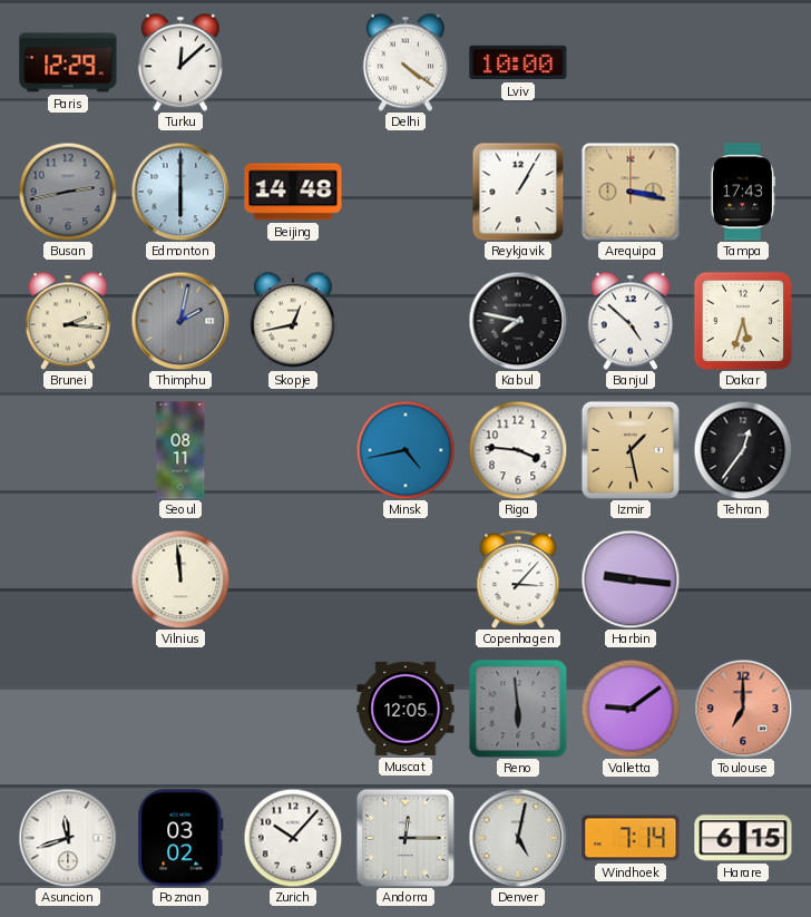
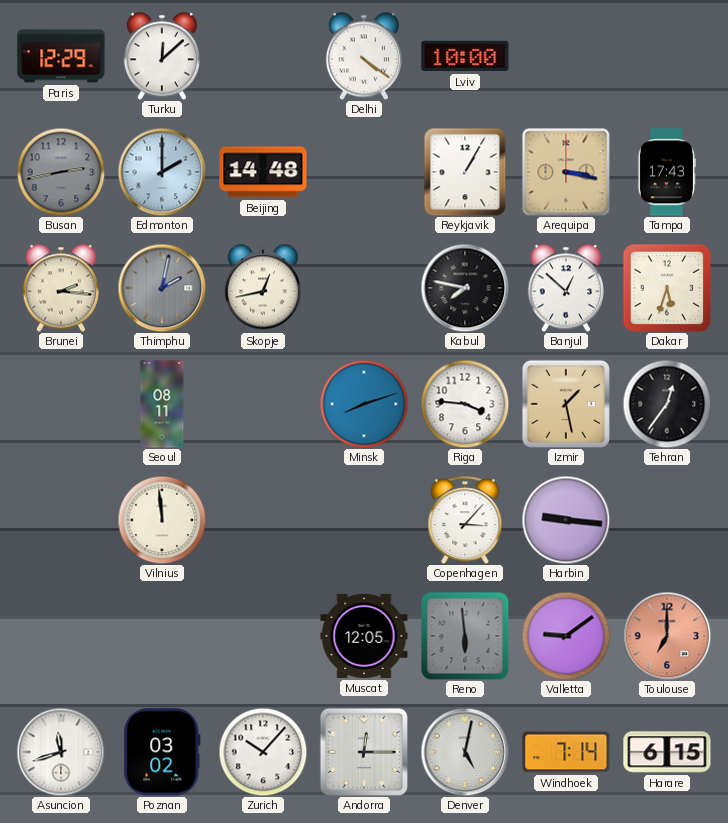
Edmonton: 6:00 -> 2:00
Banjul: 4:52 -> 12:52
Minsk: 4:43 -> 8:12
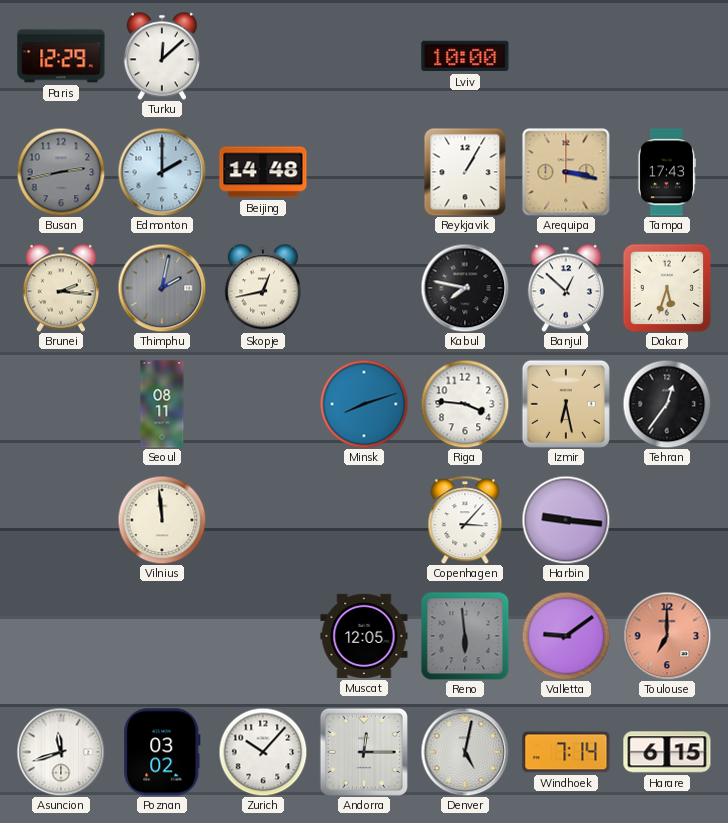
Delhi: 4:21 -> none
Izmir: 1:28 -> 6:28
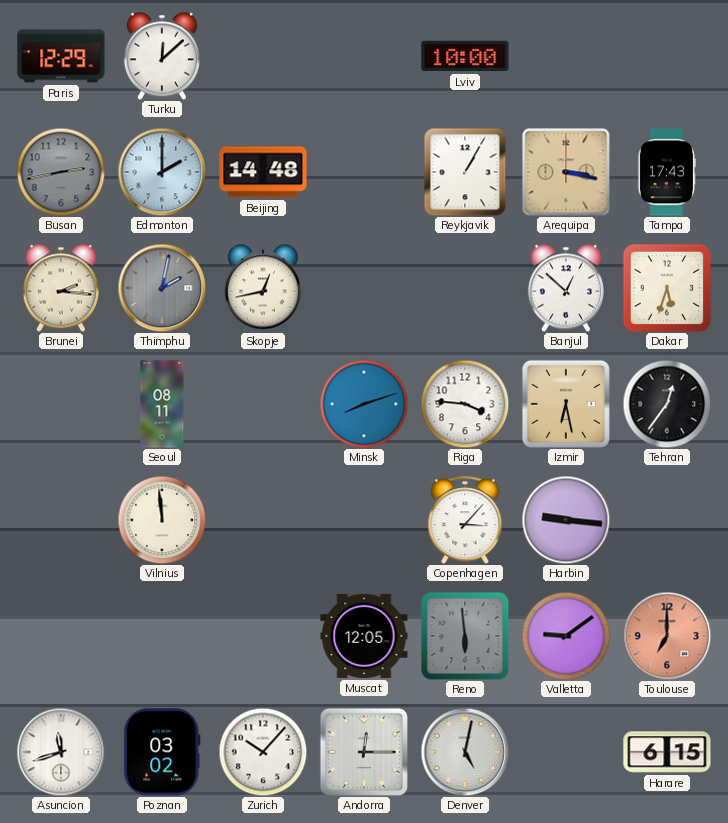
Kabul: 7:47 -> none
Windhoek: 7:14 -> none
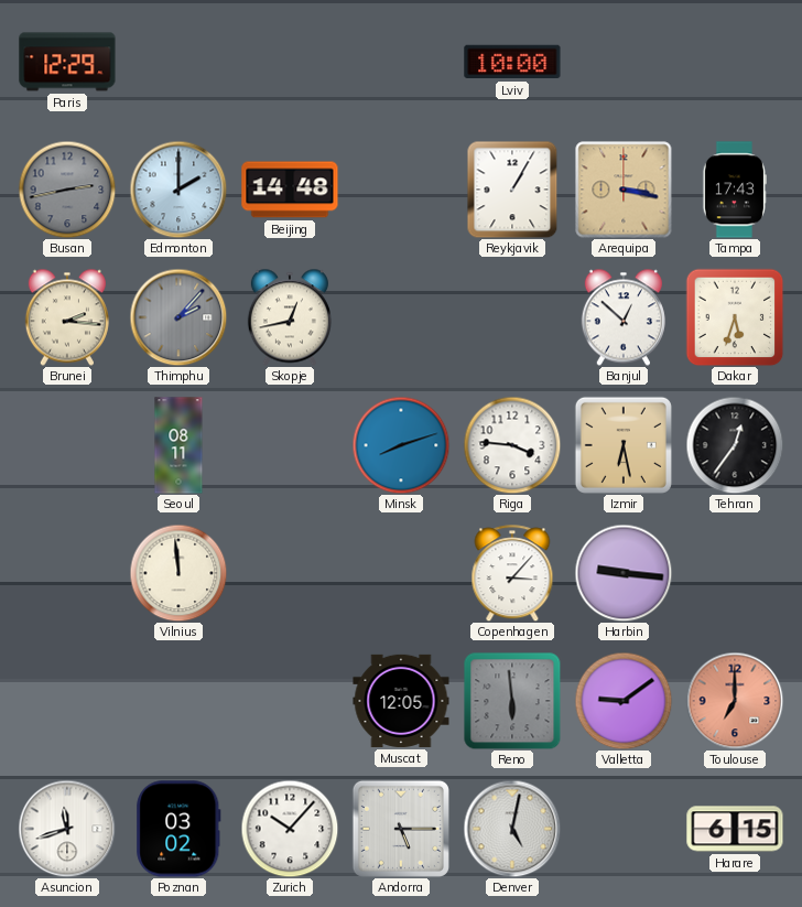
Turku: 12:08 -> none
Thimphu: 2:02 -> 2:07
Andorra: 12:15 -> 5:15
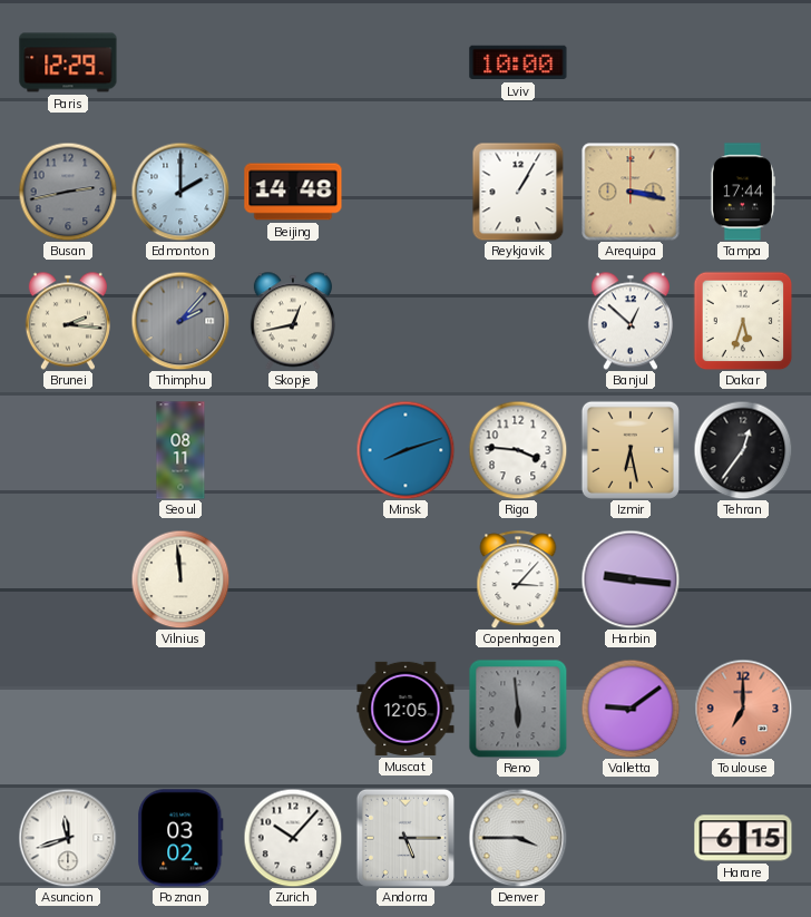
Tampa: 17:43 -> 17:44
Denver: 5:02 -> 3:45
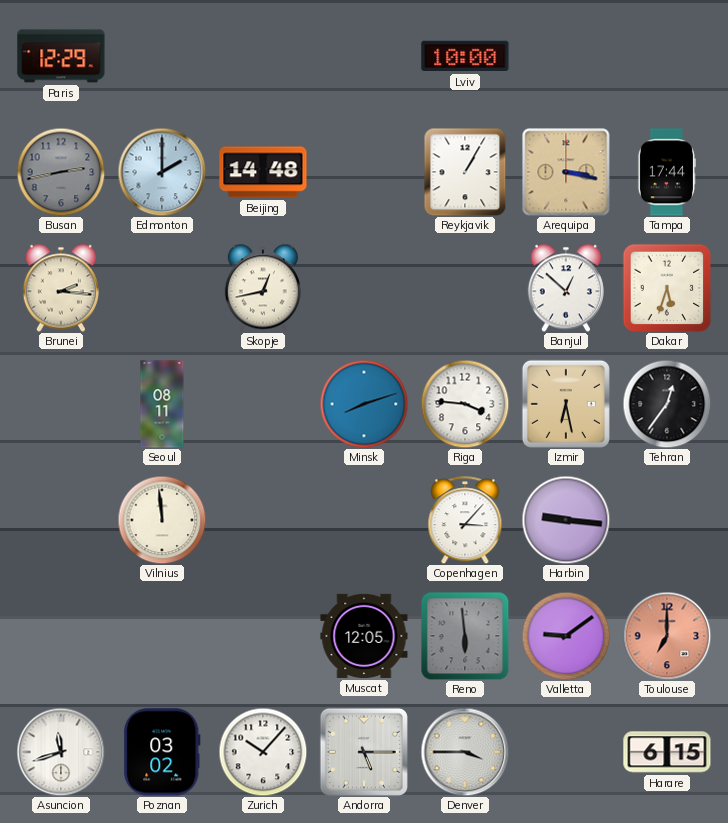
Thimphu: 2:07 -> none
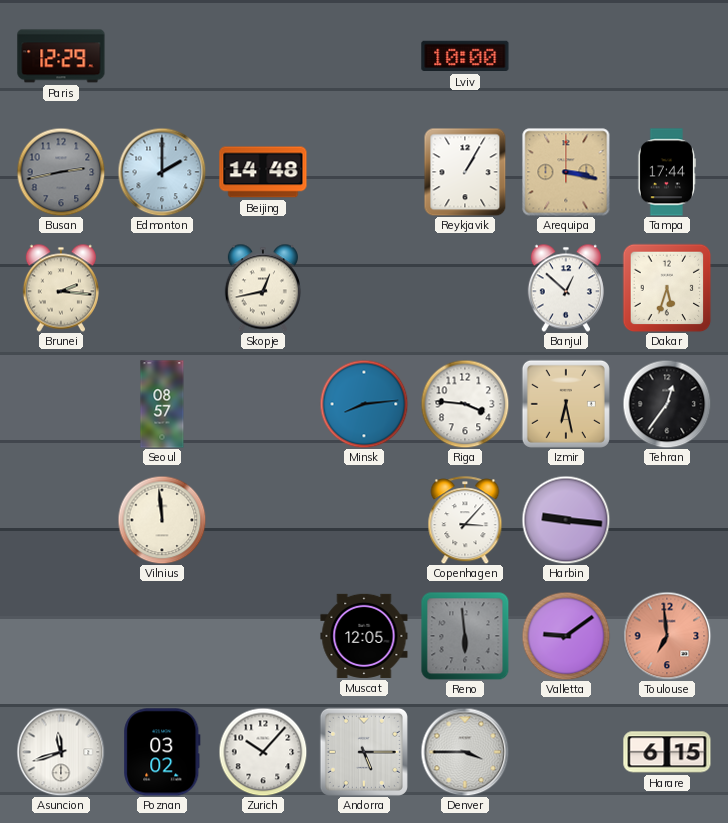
Seoul: 08:11 -> 08:57
Minsk: 8:12 -> 8:14
Toulouse: 7:00 -> 6:59
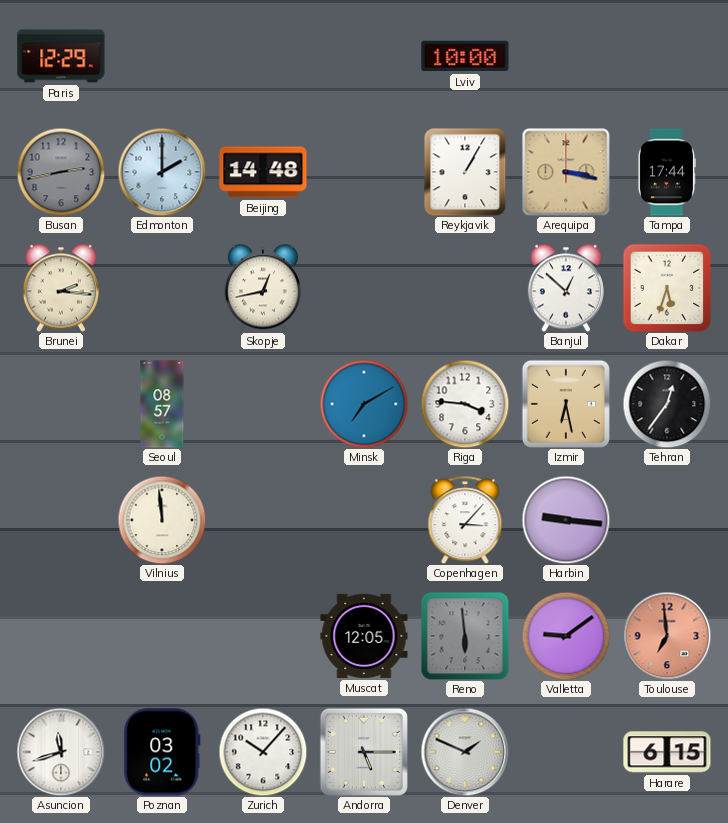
Minsk: 8:14 -> 7:10
Denver: 3:45 -> 1:49
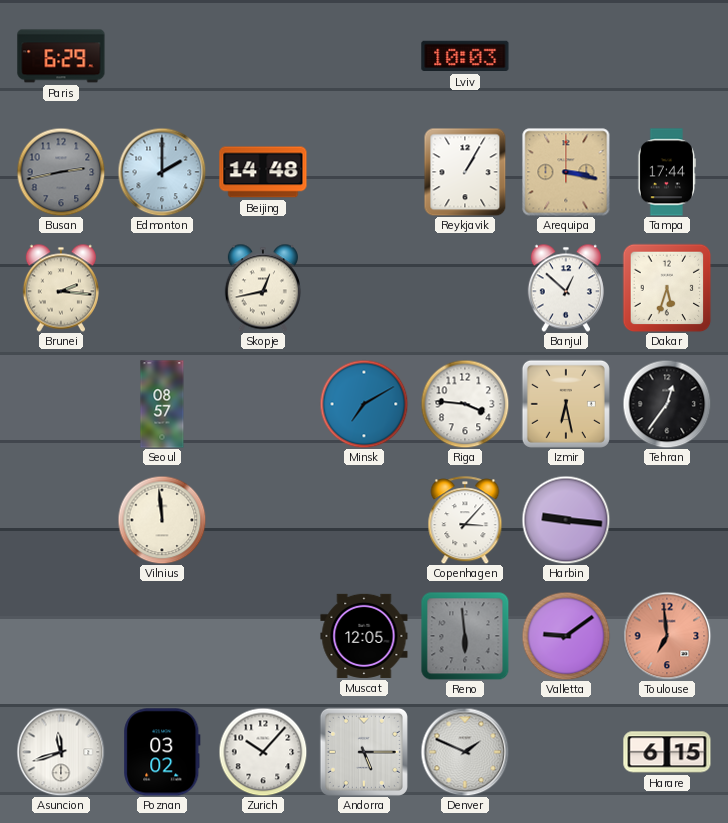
Paris: 12:29 -> 6:29
Lviv: 10:00 -> 10:03
